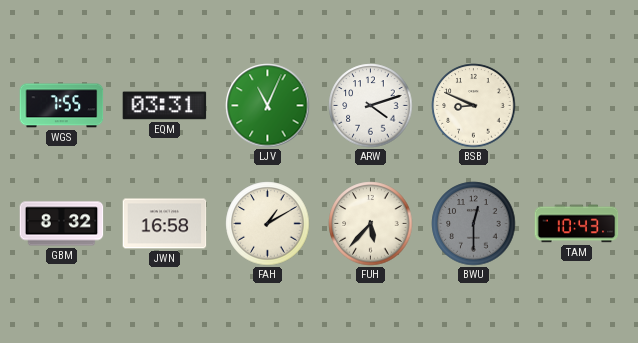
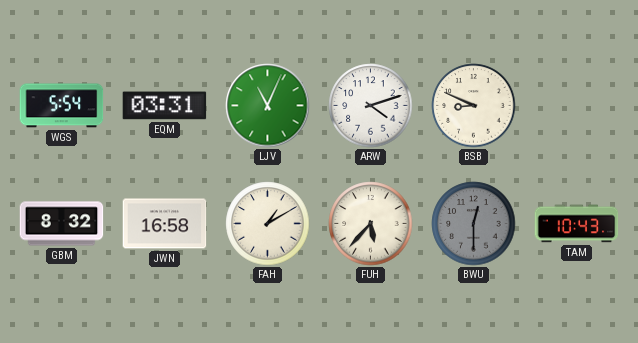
WGS: 7:55 -> 5:54
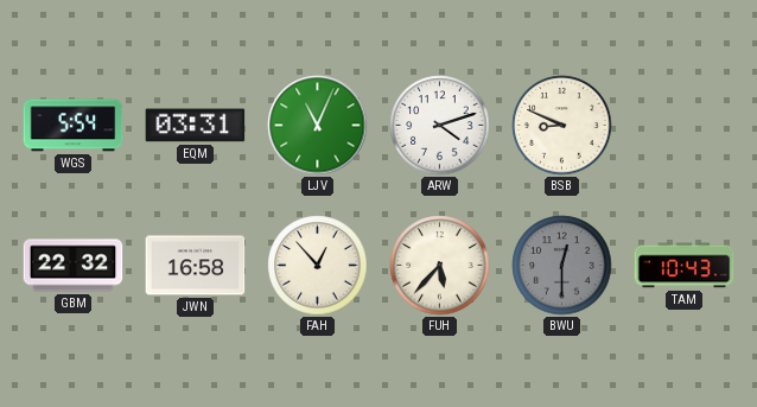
GBM: 8:32 -> 22:32
FAH: 1:10 -> 12:53
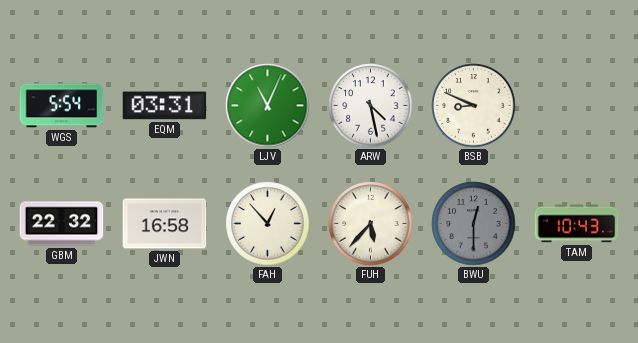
ARW: 4:12 -> 4:28
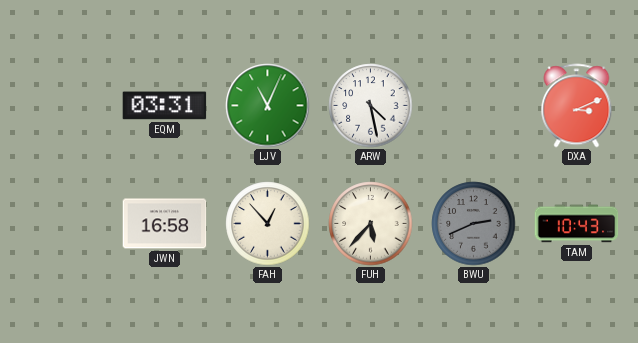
WGS: 5:54 -> none
BSB: 8:49 -> none
DXA: none -> 3:11
GBM: 22:32 -> none
BWU: 12:30 -> 2:41
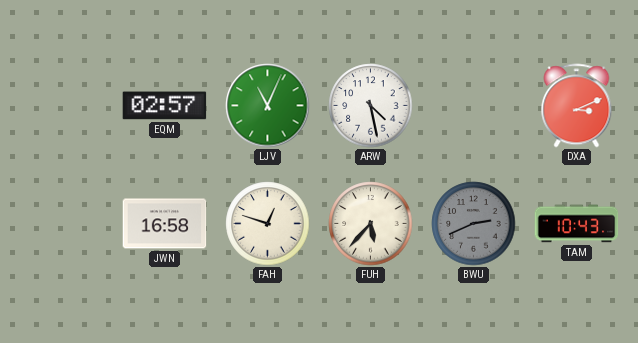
EQM: 03:31 -> 02:57
FAH: 12:53 -> 12:48
